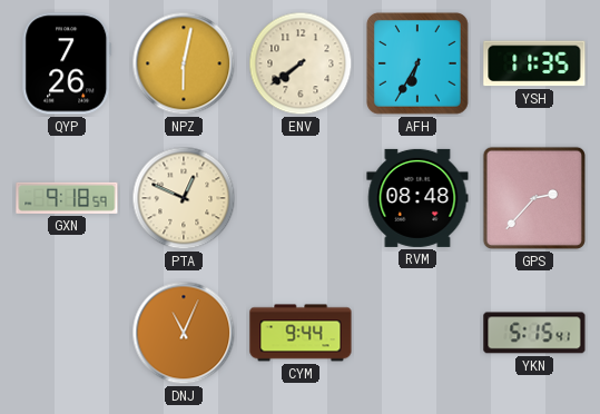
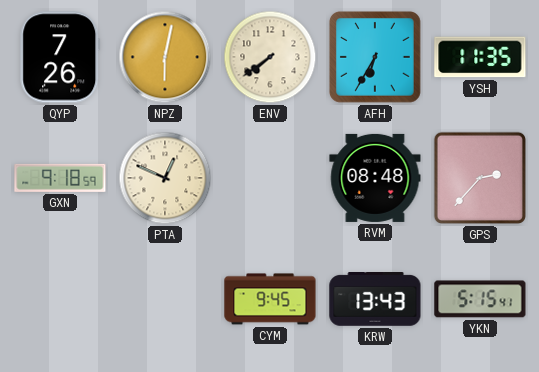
DNJ: 11:04 -> none
CYM: 9:44 -> 9:45
KRW: none -> 13:43
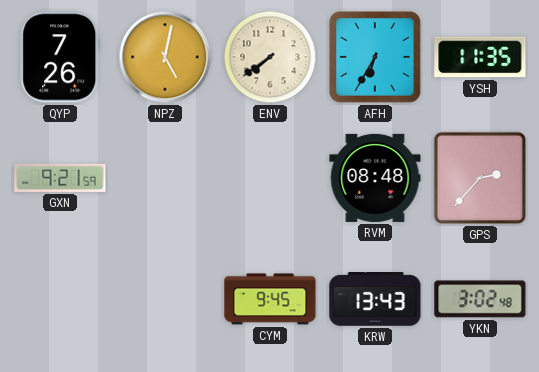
NPZ: 6:02 -> 5:02
GXN: 9:18 -> 9:21
PTA: 12:49 -> none
YKN: 5:15 -> 3:02
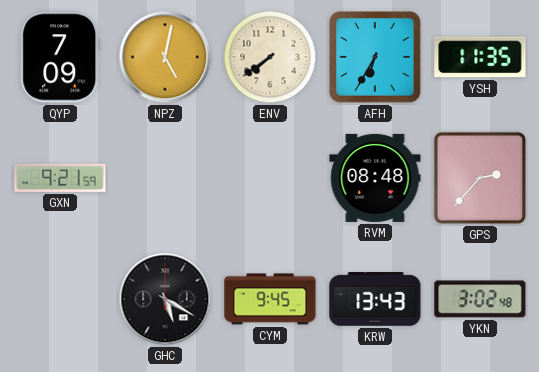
QYP: 7:26 -> 7:09
GHC: none -> 5:20
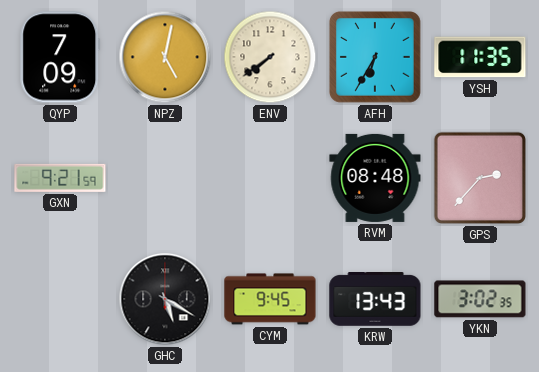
YKN: 3:02:48 -> 3:02:35
